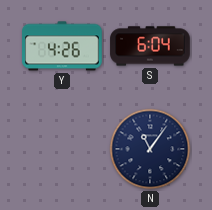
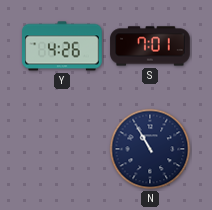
S: 6:04 -> 7:01
N: 11:06 -> 10:55
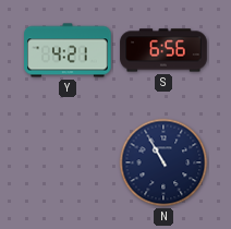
Y: 4:26 -> 4:21
S: 7:01 -> 6:56
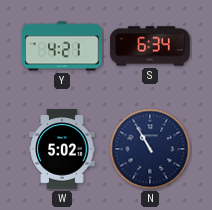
S: 6:56 -> 6:34
W: none -> 5:02
